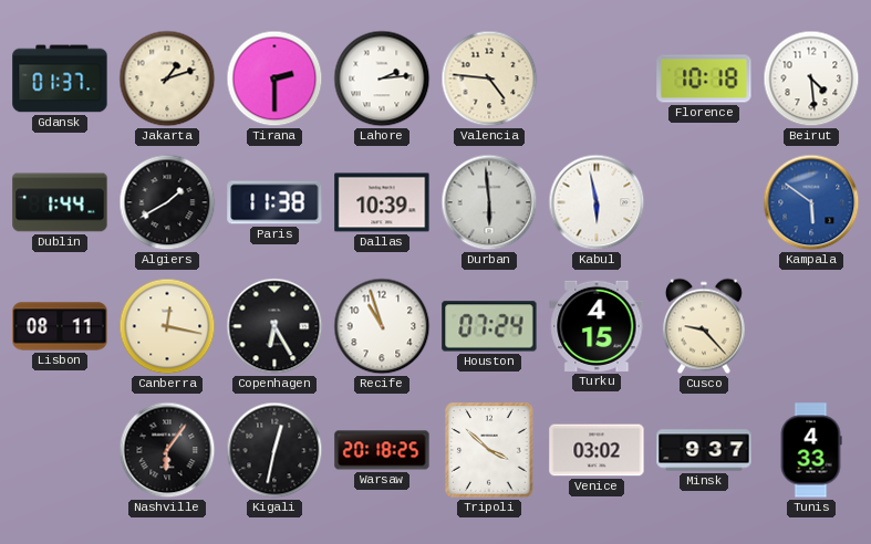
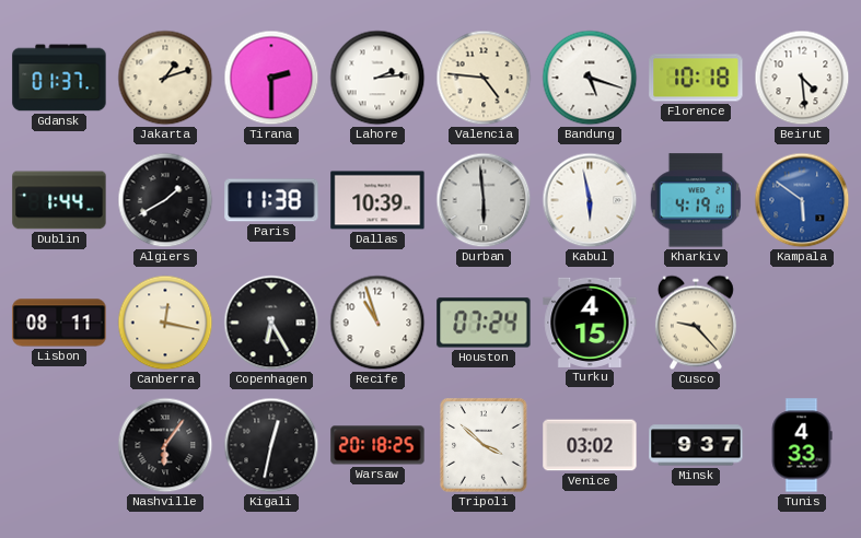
Bandung: none -> 5:18
Kharkiv: none -> 4:19
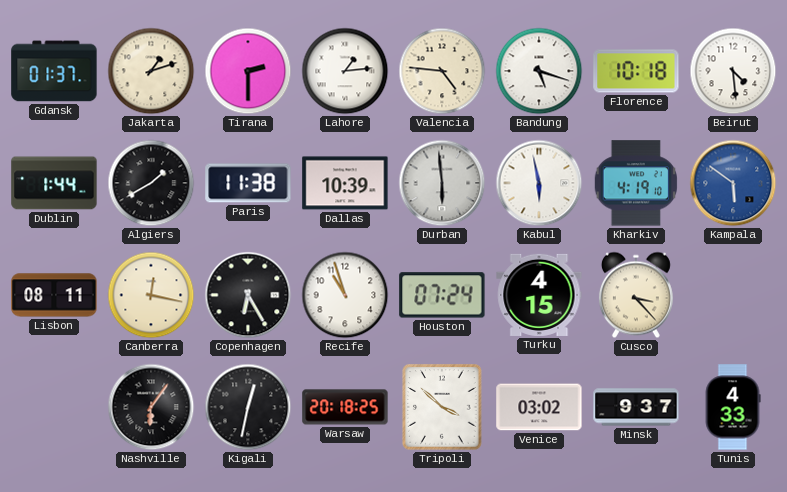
Lahore: 2:14 -> 1:14
Cusco: 9:23 -> 3:23
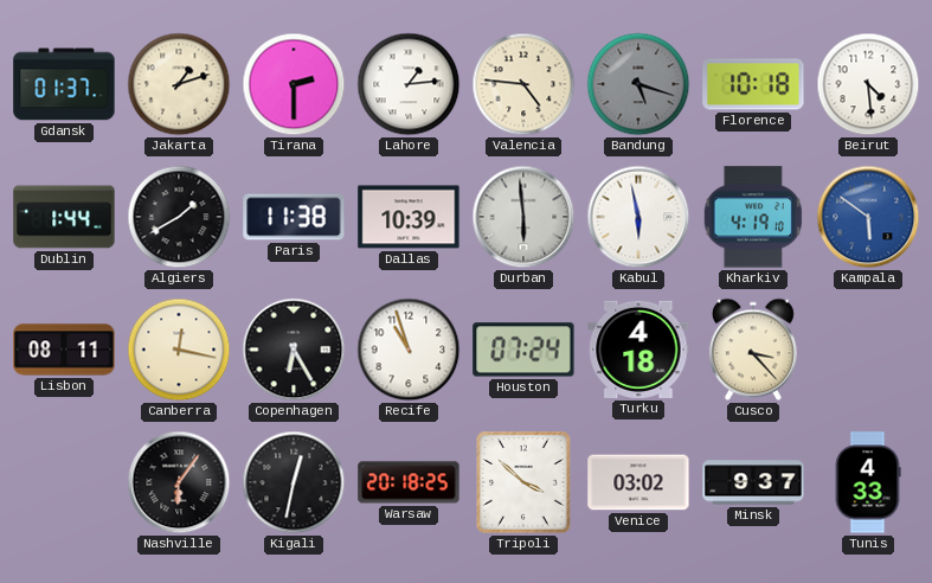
Bandung dial: white -> grey
Turku: 4:15 -> 4:18
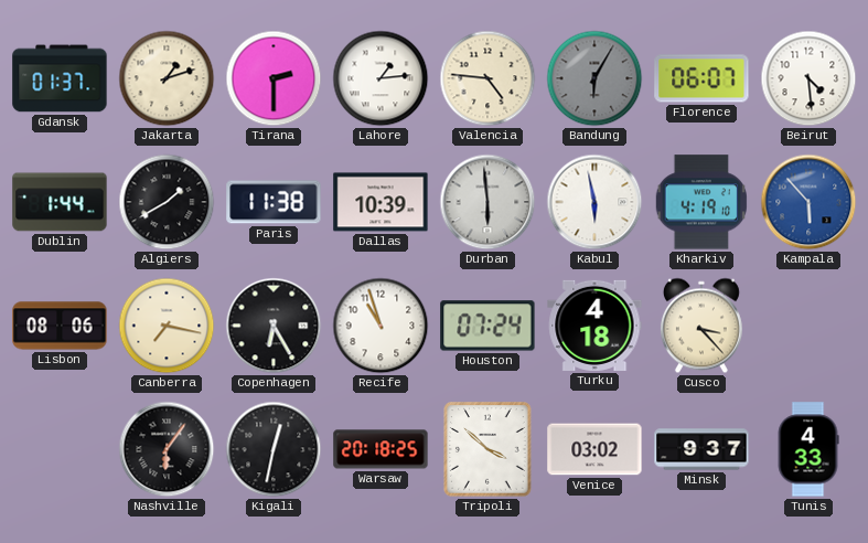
Bandung: 5:18 -> 6:05
Florence: 10:18 -> 06:07
Kampala: 5:51 -> 5:53
Lisbon: 08:11 -> 08:06
Canberra: 12:17 -> 7:17
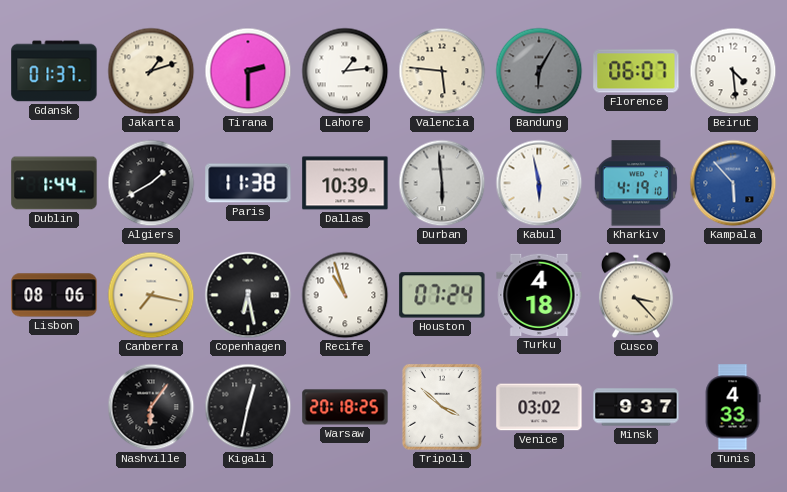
Valencia: 4:46 -> 5:46
Copenhagen: 6:25 -> 6:28
